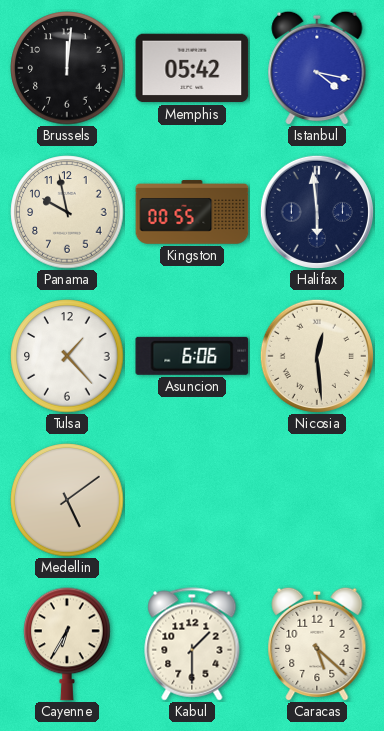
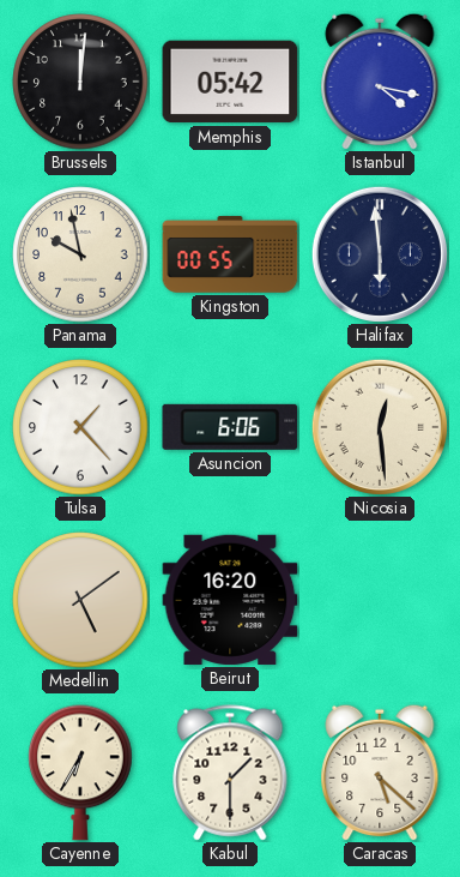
Beirut: none -> 16:20
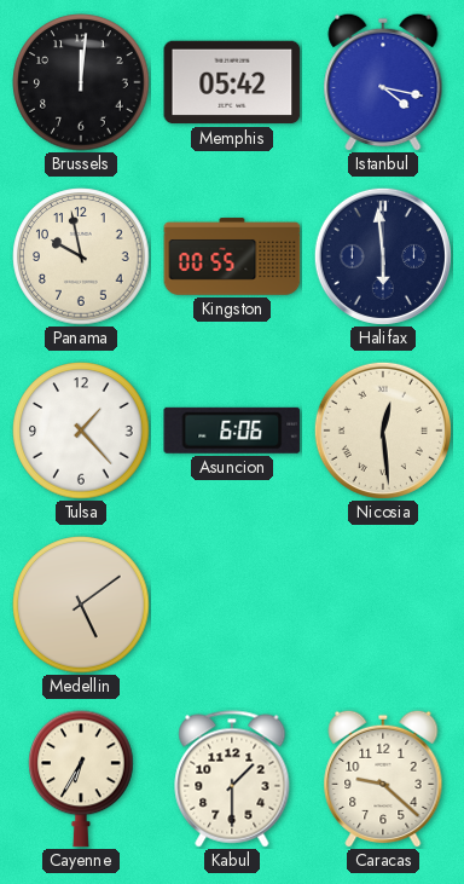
Beirut: 16:20 -> none
Caracas: 5:22 -> 9:22
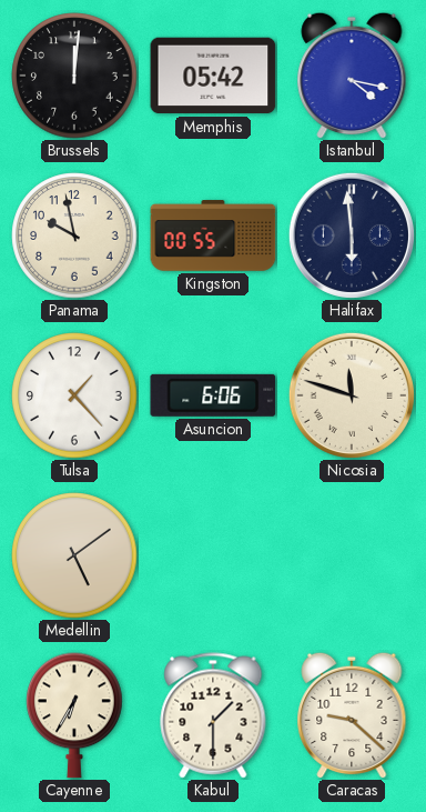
Nicosia: 12:29 -> 11:48
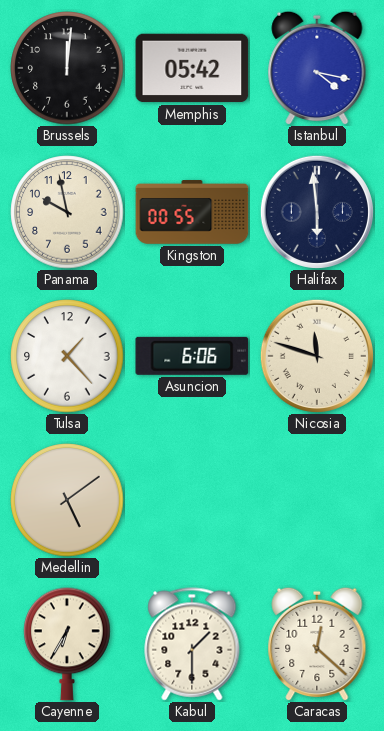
Caracas: 9:22 -> 12:22
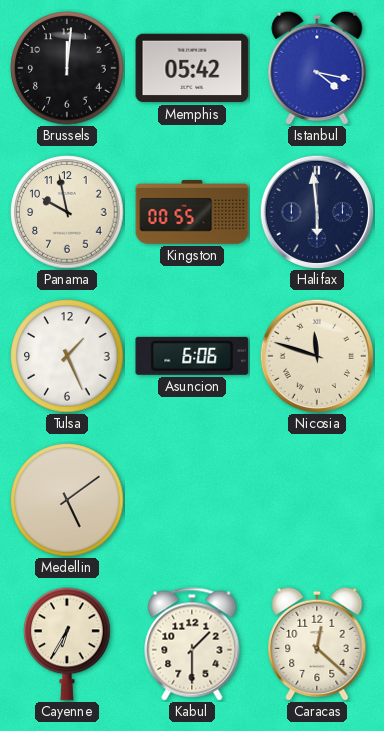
Tulsa: 1:23 -> 1:26
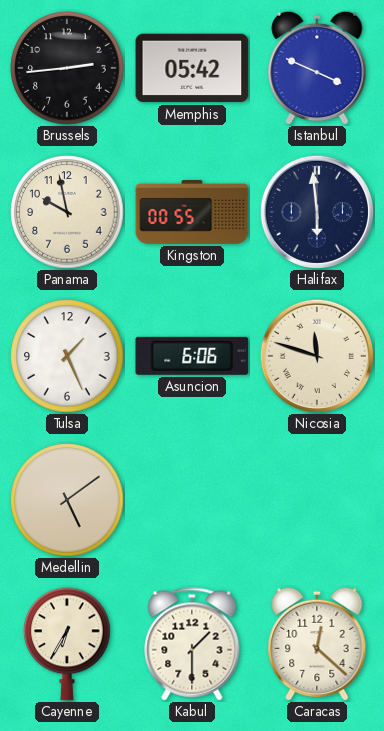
Brussels: 12:01 -> 2:44
Istanbul: 4:17 -> 3:49
